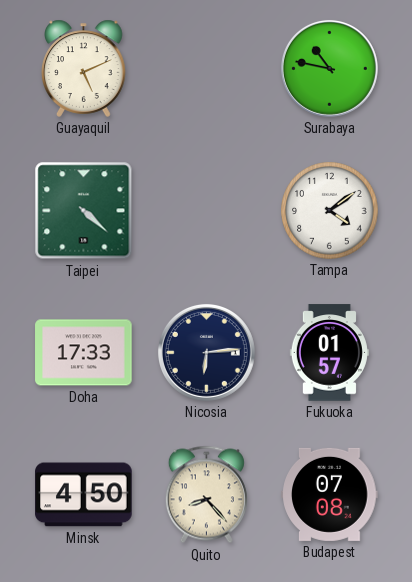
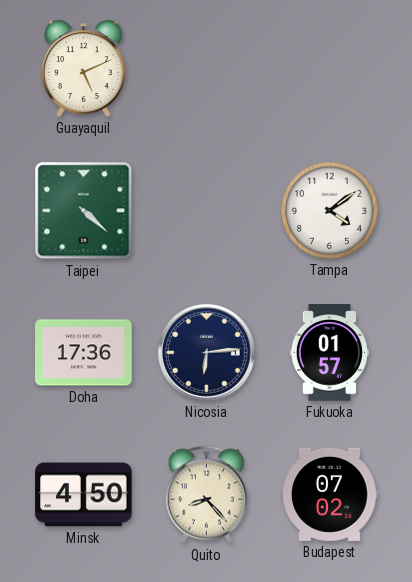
Surabaya: 10:47 -> none
Doha: 17:33 -> 17:36
Budapest: 07:08 -> 07:02
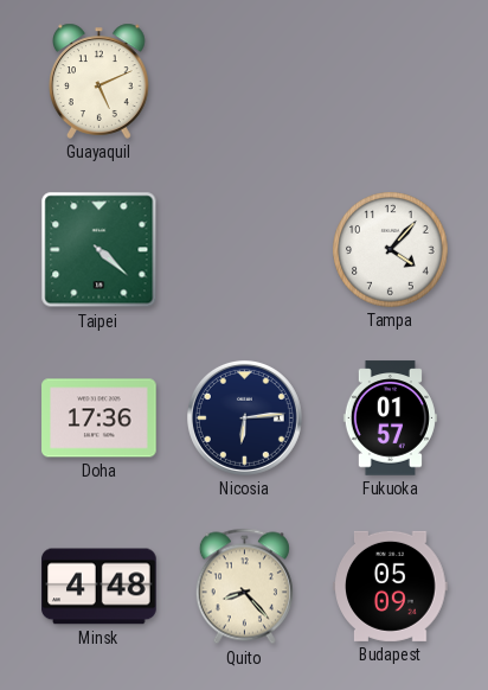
Tampa: 4:09 -> 4:07
Minsk: 4:50 -> 4:48
Budapest: 07:02 -> 05:09
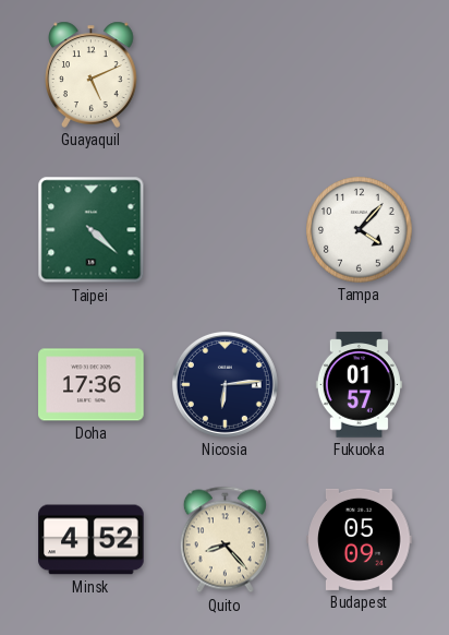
Minsk: 4:48 -> 4:52
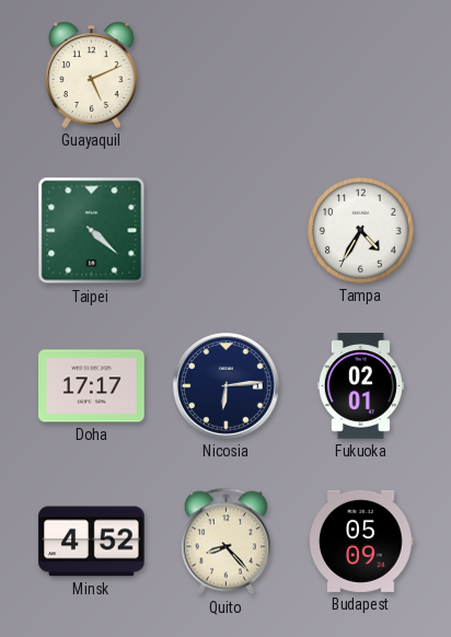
Tampa: 4:07 -> 4:35
Doha: 17:36 -> 17:17
Fukuoka: 01:57 -> 02:01
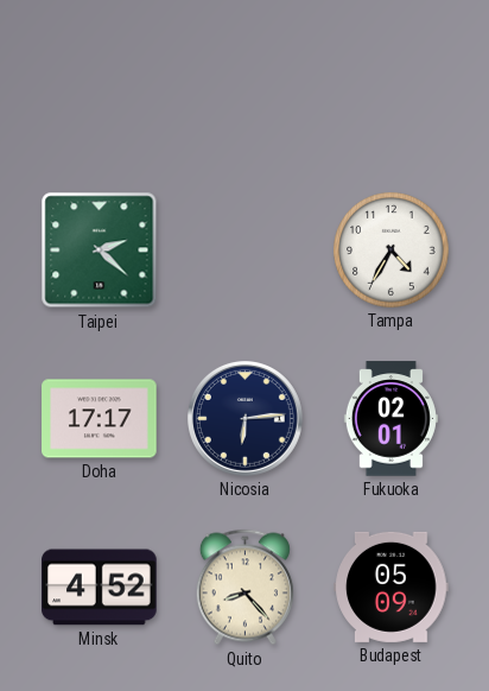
Guayaquil: 5:11 -> none
Taipei: 4:22 -> 2:22
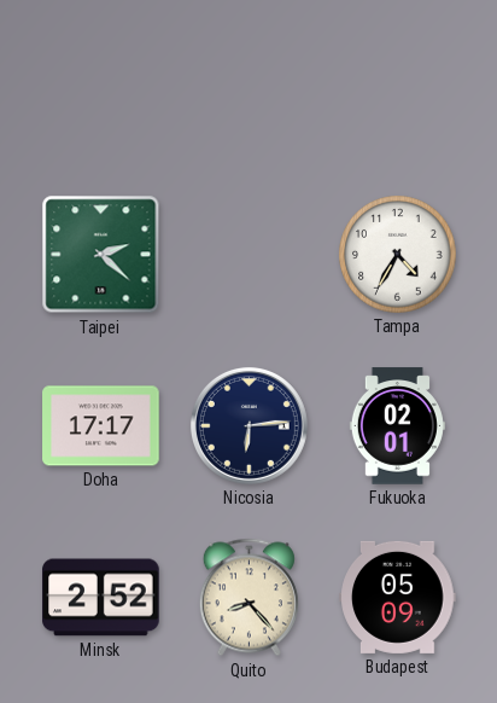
Minsk: 4:52 -> 2:52
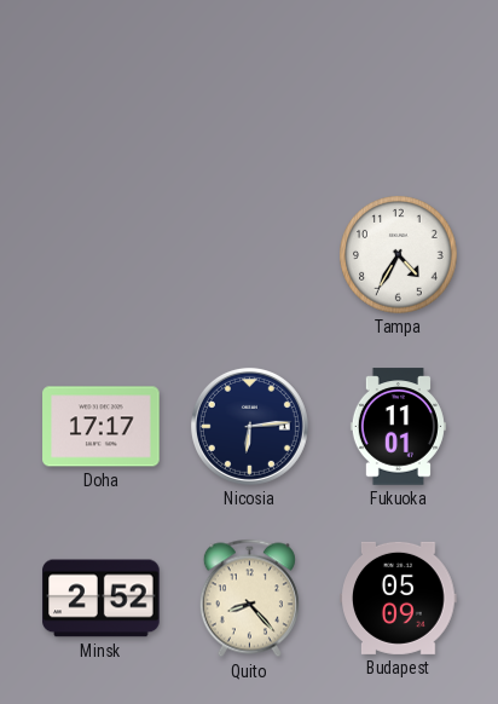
Taipei: 2:22 -> none
Fukuoka: 02:01 -> 11:01
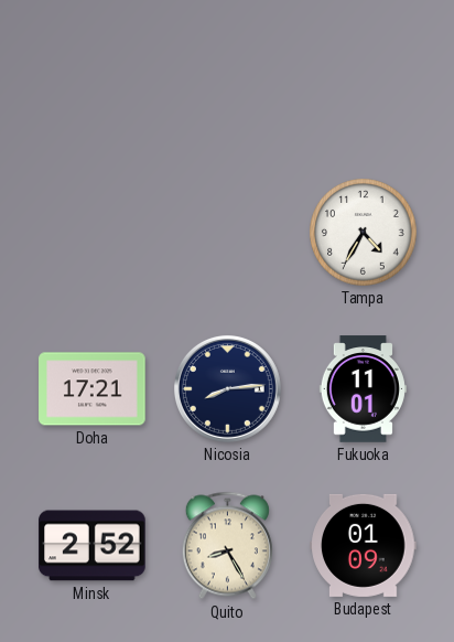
Doha: 17:17 -> 17:21
Nicosia: 6:14 -> 8:14
Quito: 8:23 -> 8:25
Budapest: 05:09 -> 01:09
